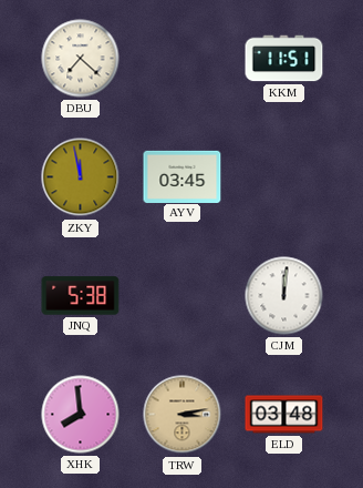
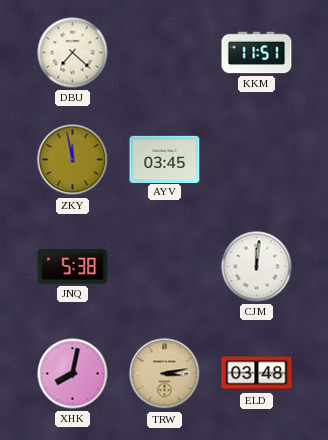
XHK: 7:59 -> 8:02
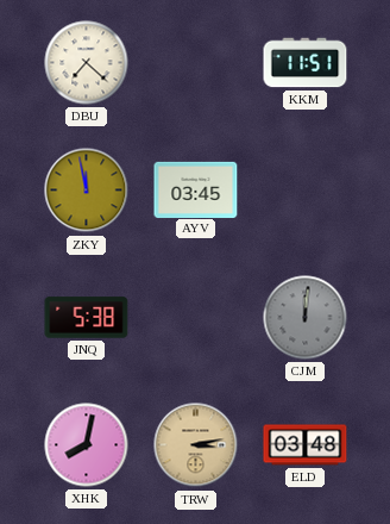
CJM dial: white -> grey
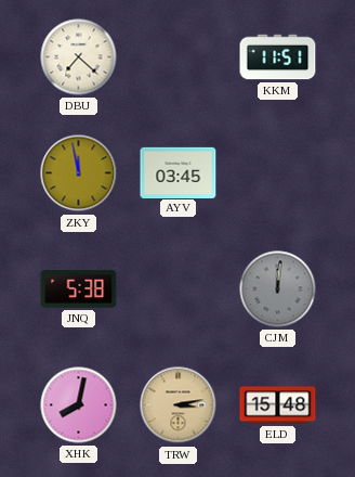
ELD: 03:48 -> 15:48
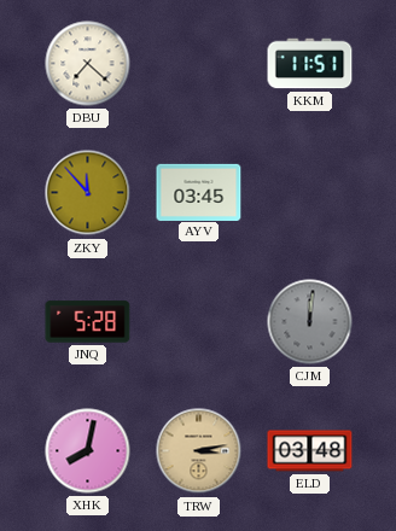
ZKY: 11:58 -> 11:53
JNQ: 5:38 -> 5:28
ELD: 15:48 -> 03:48
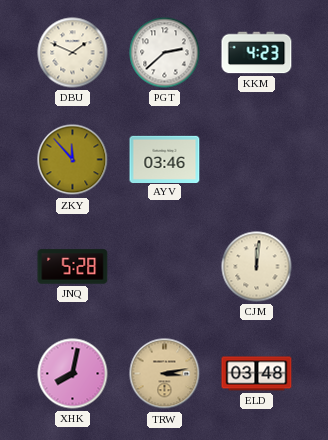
DBU: 7:22 -> 1:49
PGT: none -> 2:38
KKM: 11:51 -> 4:23
AYV: 03:45 -> 03:46
CJM dial: grey -> cream
